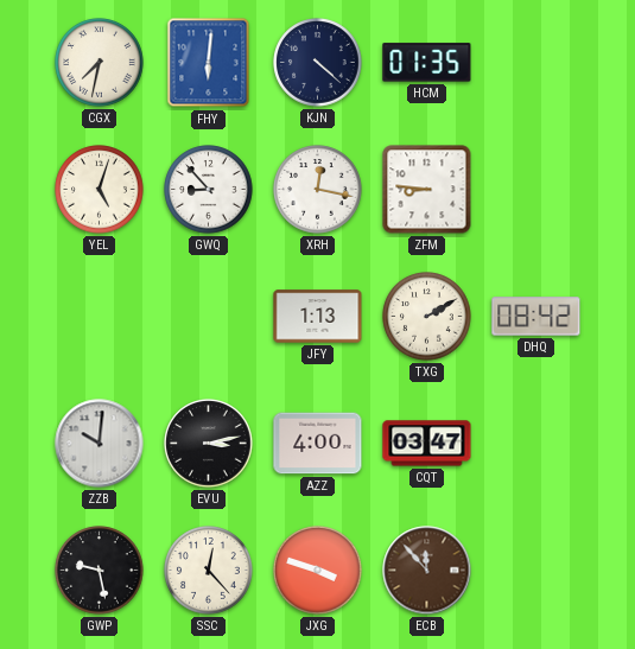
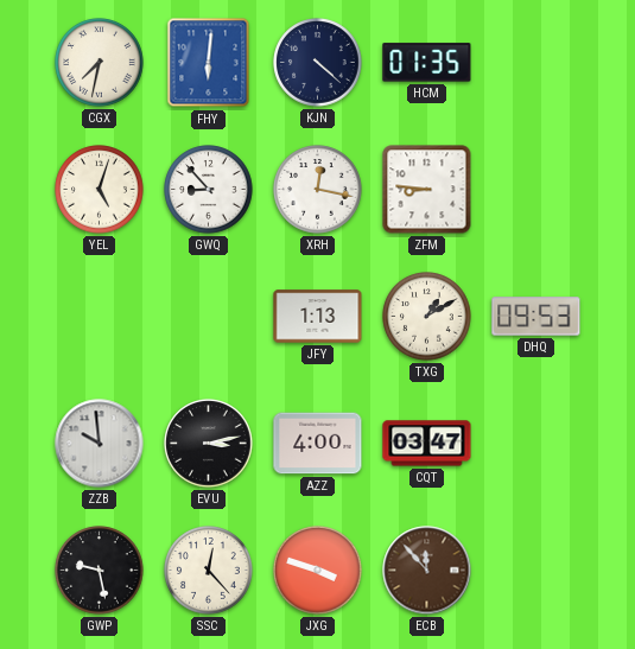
TXG: 2:10 -> 1:10
DHQ: 08:42 -> 09:53
ZZB: 10:01 -> 9:59
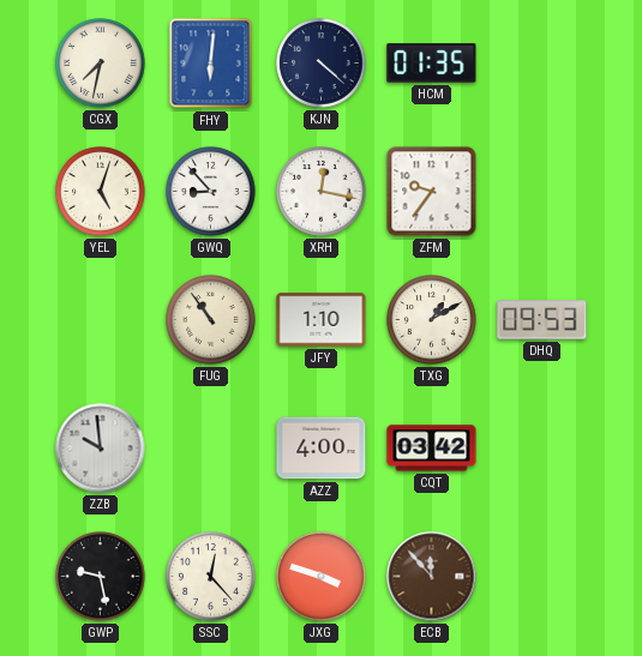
ZFM: 8:46 -> 9:36
FUG: none -> 10:54
JFY: 1:13 -> 1:10
EVU: 3:13 -> none
CQT: 03:47 -> 03:42
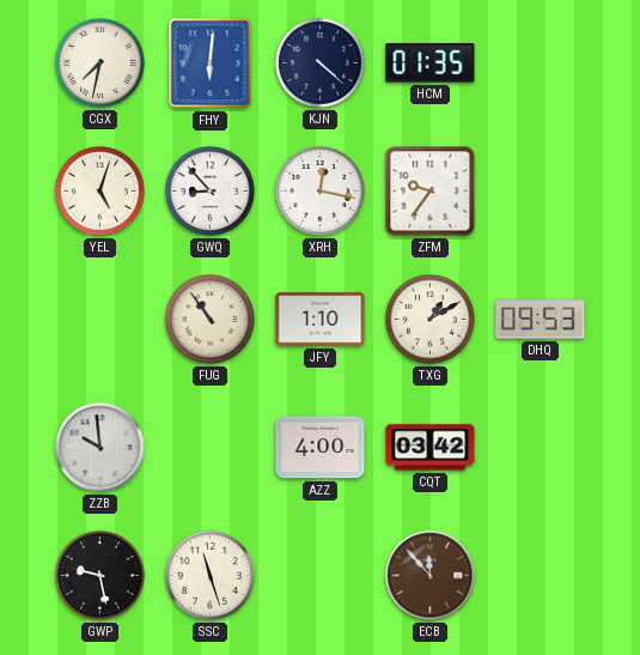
SSC: 12:23 -> 11:27
JXG: 3:48 -> none
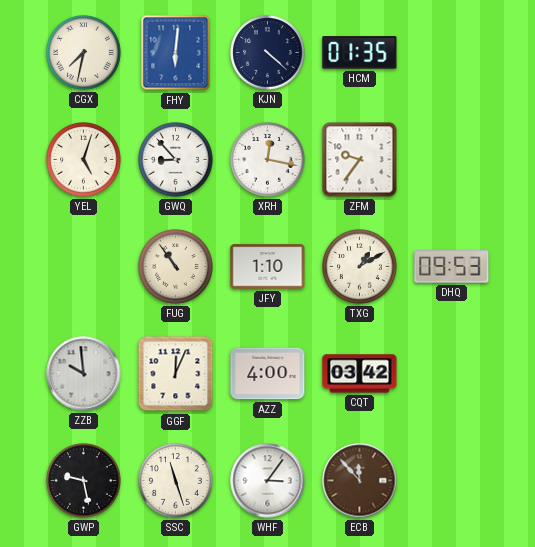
GGF: none -> 12:04
WHF: none -> 3:06
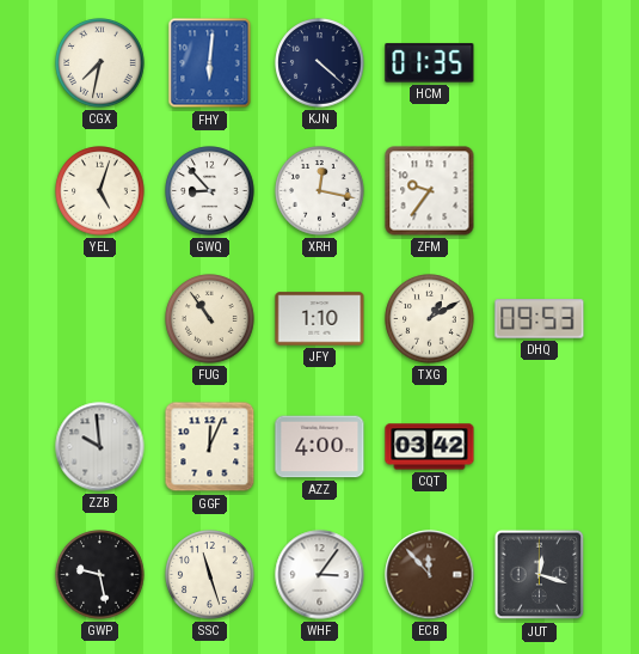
JUT: none -> 12:18
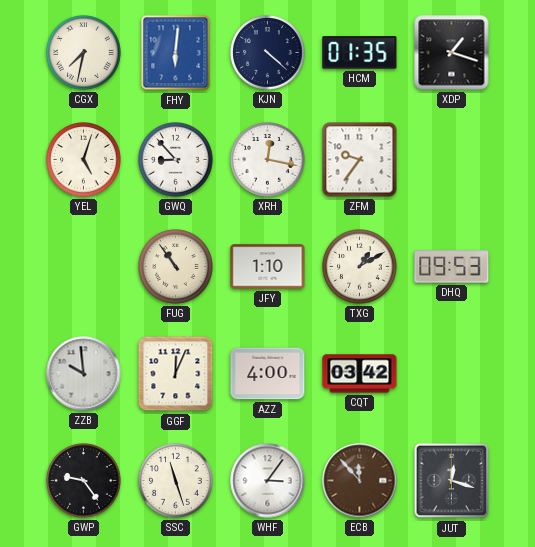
XDP: none -> 1:18
GWP: 9:28 -> 9:24
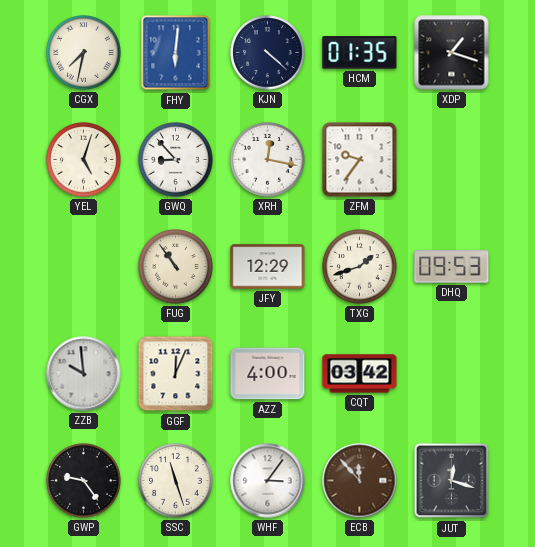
JFY: 1:10 -> 12:29
TXG: 1:10 -> 1:42
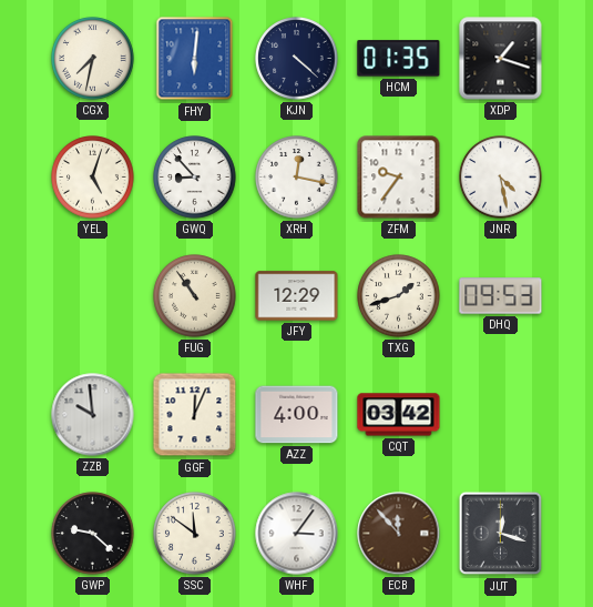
JNR: none -> 4:28
GWP: 9:24 -> 9:22
SSC: 11:27 -> 11:51
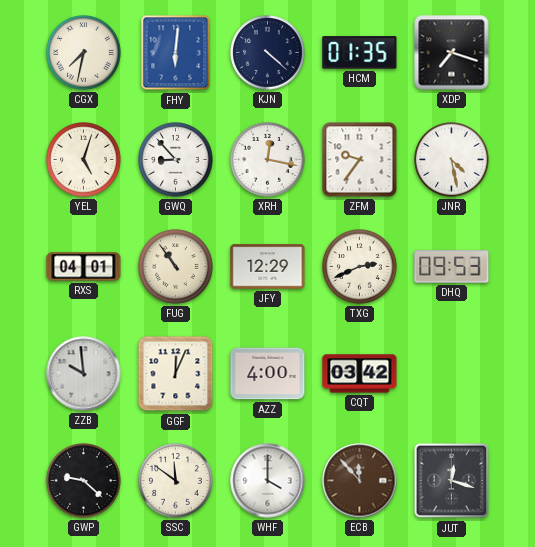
XDP: 1:18 -> 7:18
RXS: none -> 04:01
TXG: 1:42 -> 2:41
WHF: 3:06 -> 4:00
